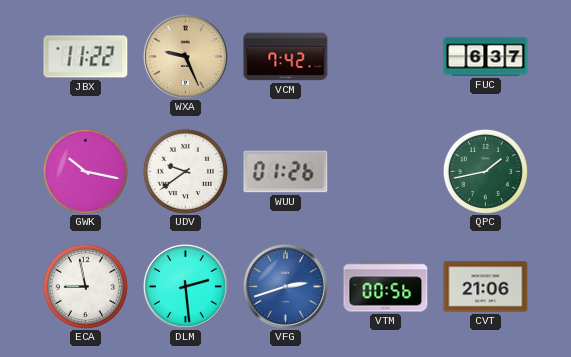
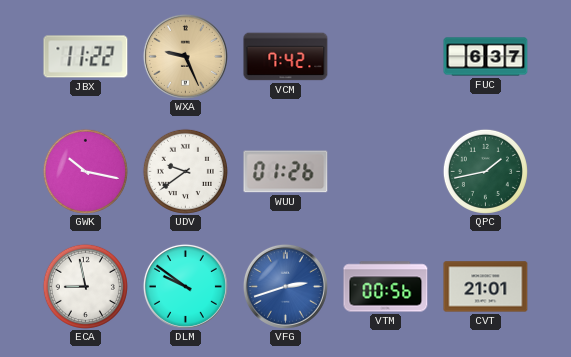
DLM: 2:29 -> 9:51
CVT: 21:06 -> 21:01
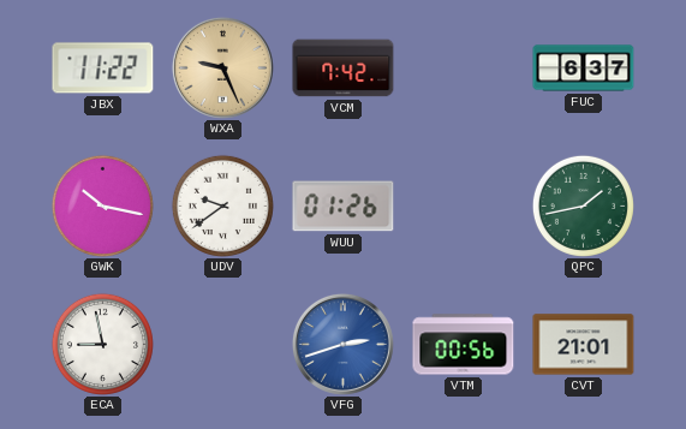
DLM: 9:51 -> none
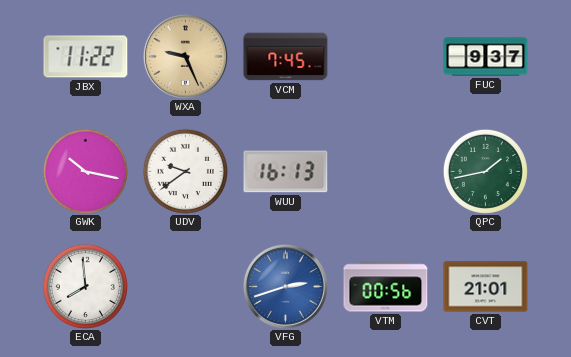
VCM: 7:42 -> 7:45
FUC: 6:37 -> 9:37
WUU: 01:26 -> 16:13
ECA: 8:58 -> 7:59
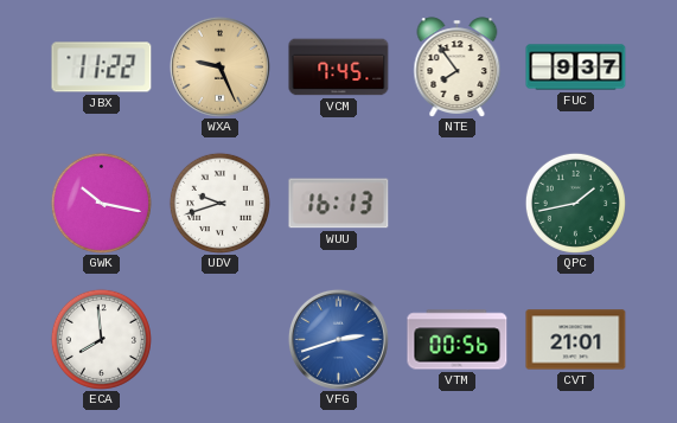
NTE: none -> 7:54
UDV: 9:39 -> 9:42
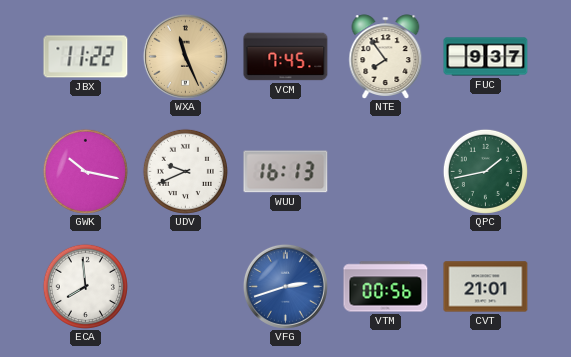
WXA: 9:26 -> 11:26
UDV: 9:42 -> 9:41
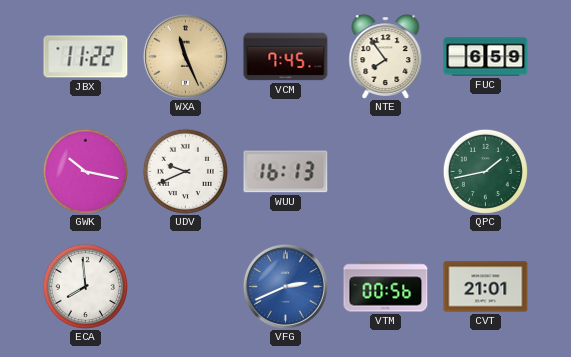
FUC: 9:37 -> 6:59
VFG: 2:42 -> 2:41
